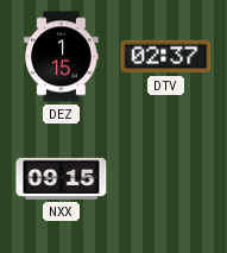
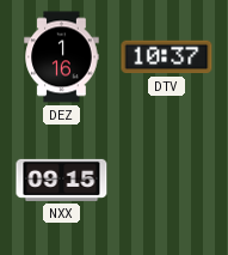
DEZ: 1:15 -> 1:16
DTV: 02:37 -> 10:37
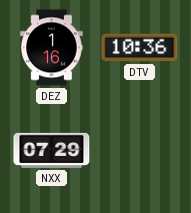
DTV: 10:37 -> 10:36
NXX: 09:15 -> 07:29
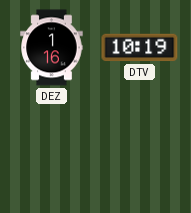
DTV: 10:36 -> 10:19
NXX: 07:29 -> none
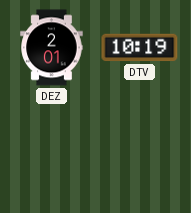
DEZ: 1:16 -> 2:01
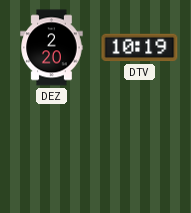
DEZ: 2:01 -> 2:20
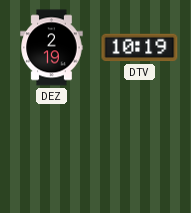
DEZ: 2:20 -> 2:19
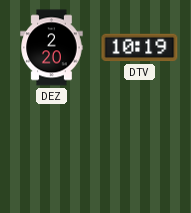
DEZ: 2:19 -> 2:20
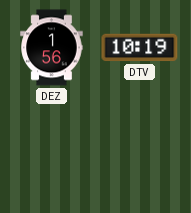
DEZ: 2:20 -> 1:56
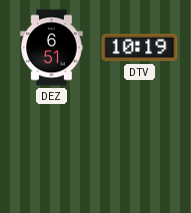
DEZ: 1:56 -> 6:51
